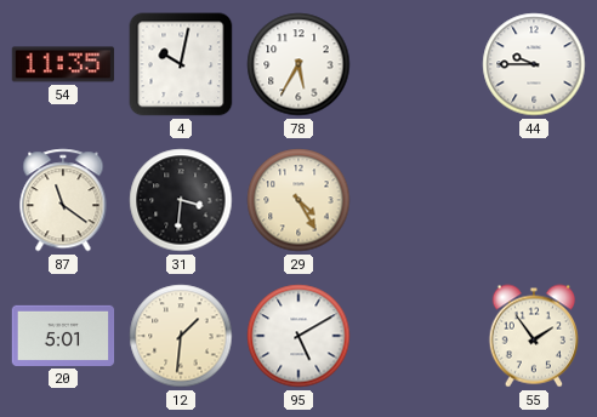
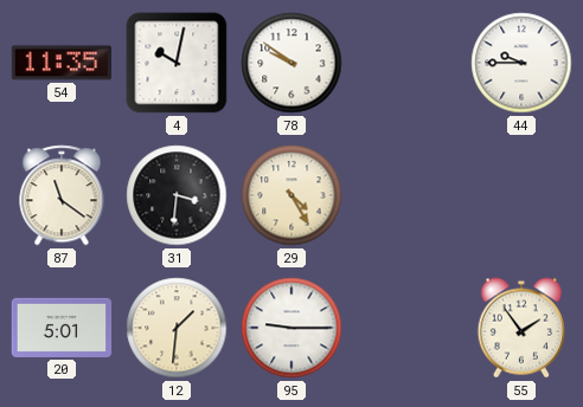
78: 5:35 -> 9:51
95: 5:10 -> 9:15
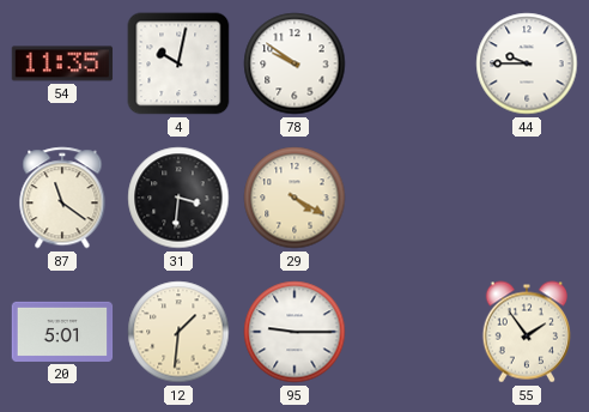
29: 4:25 -> 4:20
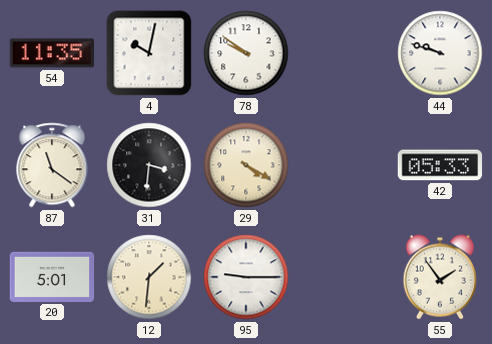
44: 9:45 -> 9:48
42: none -> 05:33
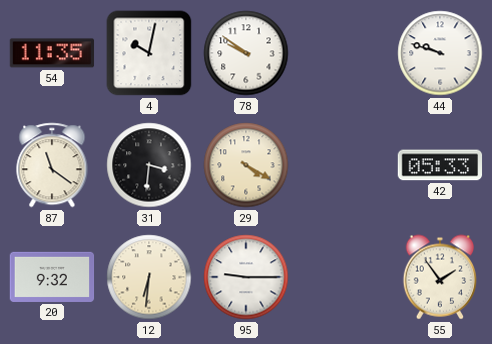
20: 5:01 -> 9:32
12: 1:31 -> 6:31
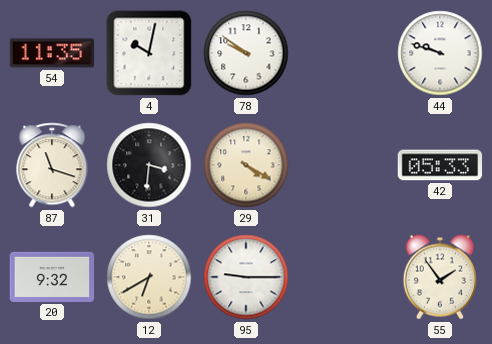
87: 11:21 -> 11:18
12: 6:31 -> 6:40
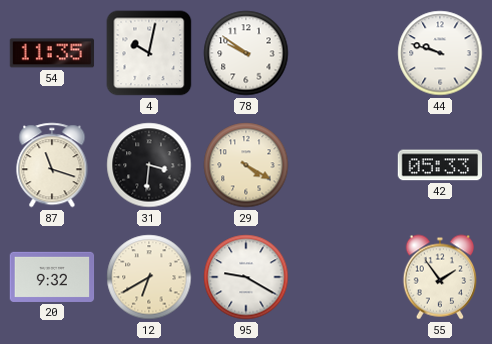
95: 9:15 -> 9:20
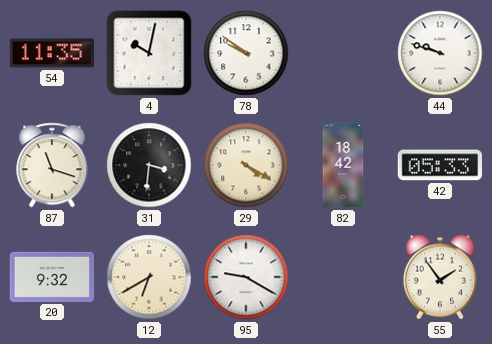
82: none -> 18:42
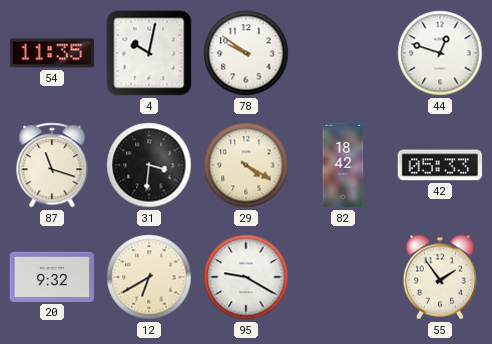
44: 9:48 -> 12:48
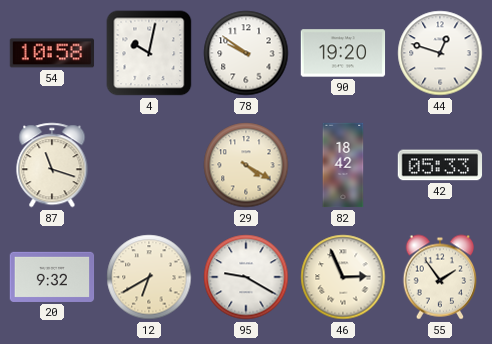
54: 11:35 -> 10:58
90: none -> 19:20
31: 3:31 -> none
46: none -> 2:56
